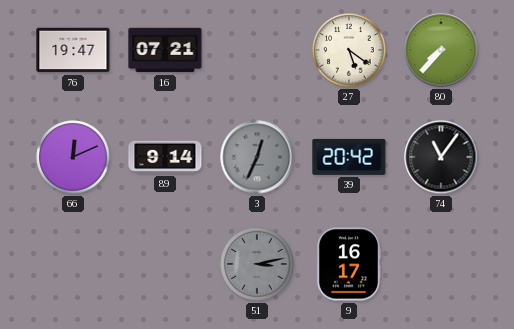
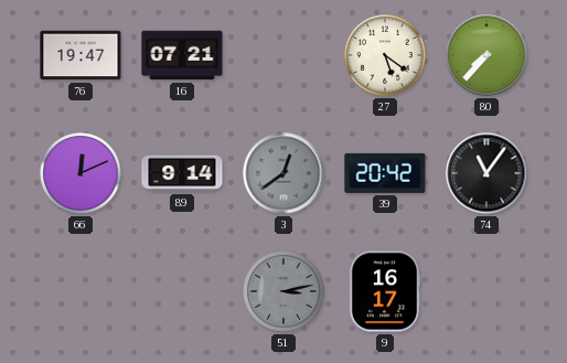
3: 12:34 -> 12:39
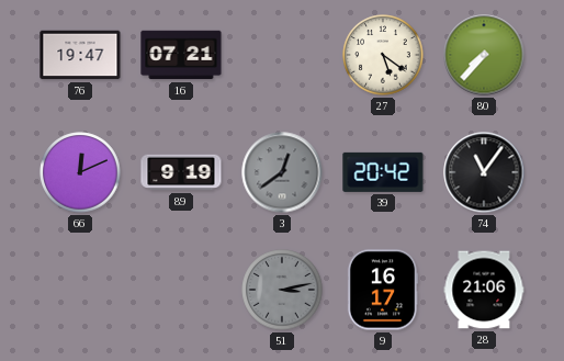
89: 9:14 -> 9:19
28: none -> 21:06
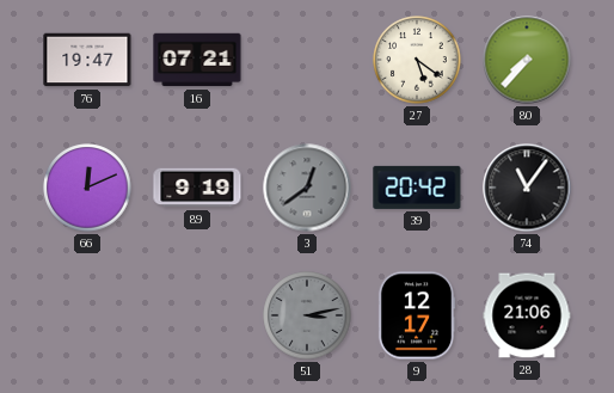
9: 16:17 -> 12:17
